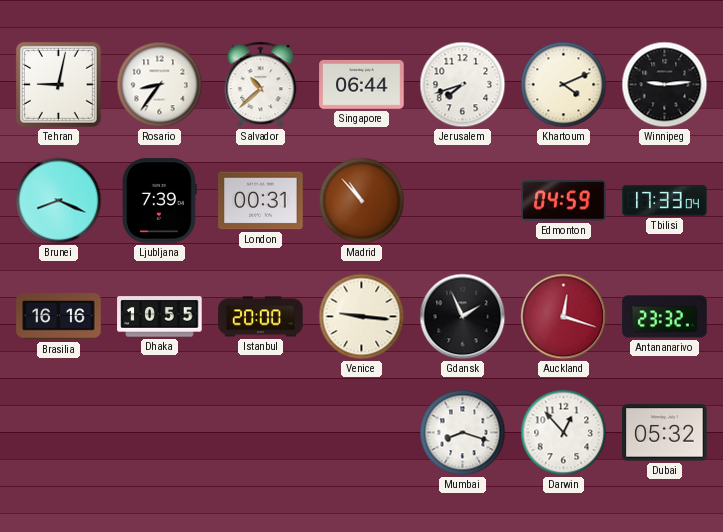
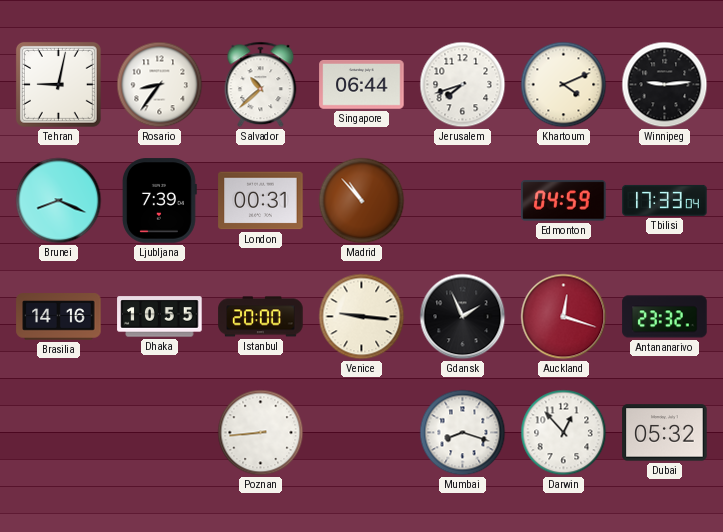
Brasilia: 16:16 -> 14:16
Poznan: none -> 8:44
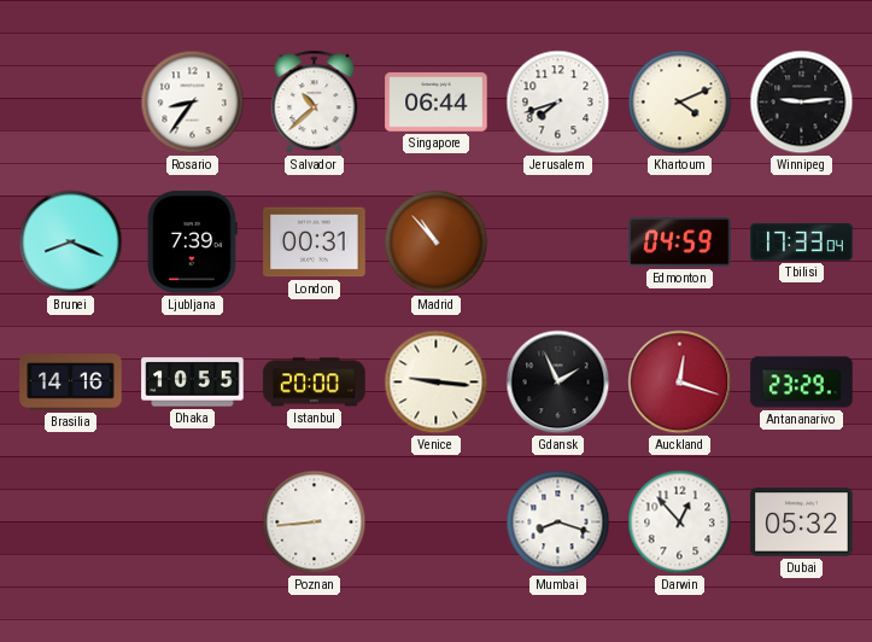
Tehran: 9:02 -> none
Antananarivo: 23:32 -> 23:29
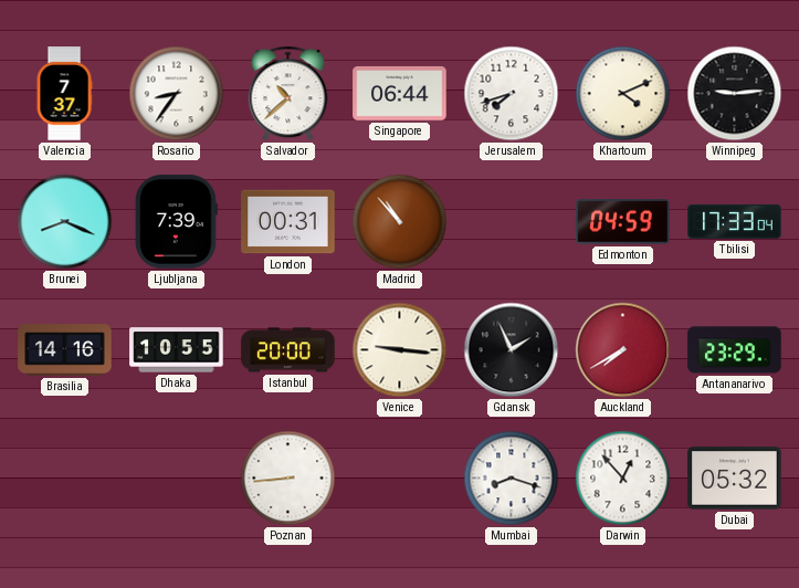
Valencia: none -> 7:37
Auckland: 12:18 -> 7:40
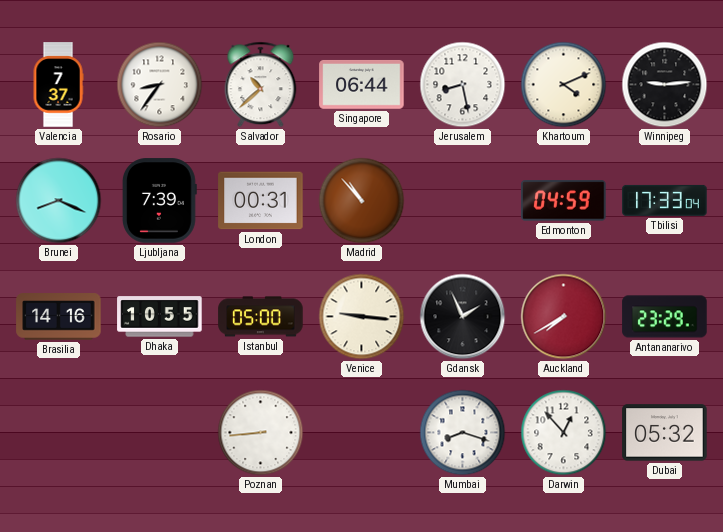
Jerusalem: 7:42 -> 8:28
Istanbul: 20:00 -> 05:00
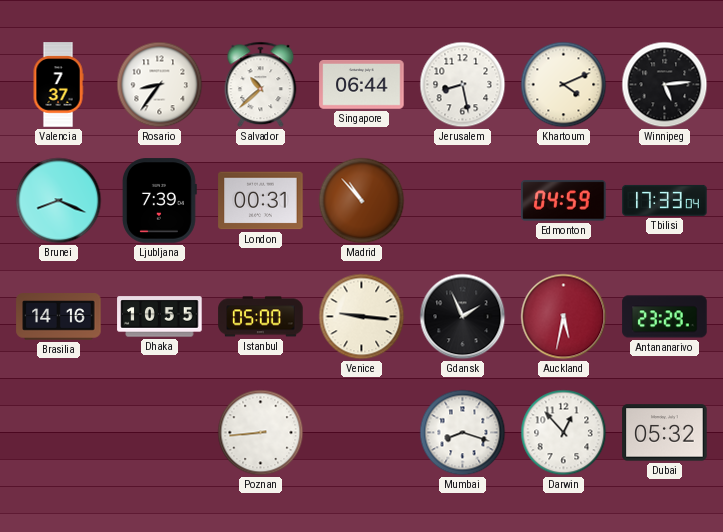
Winnipeg: 9:14 -> 5:14
Auckland: 7:40 -> 5:32
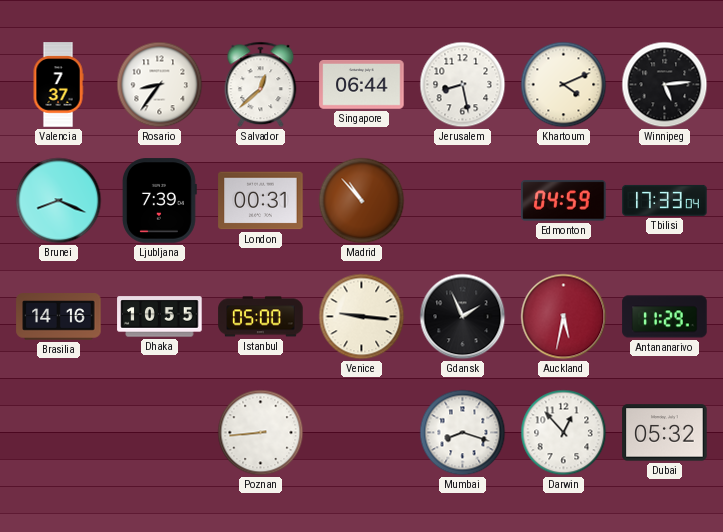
Salvador: 10:38 -> 12:38
Antananarivo: 23:29 -> 11:29
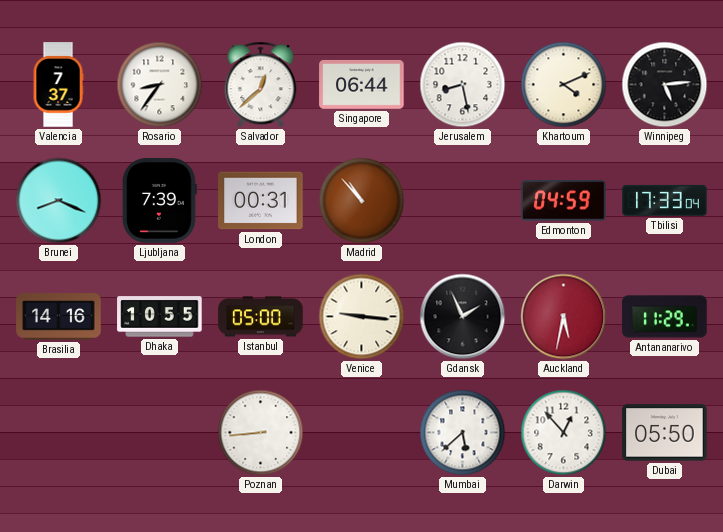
Mumbai: 8:18 -> 5:38
Dubai: 05:32 -> 05:50
